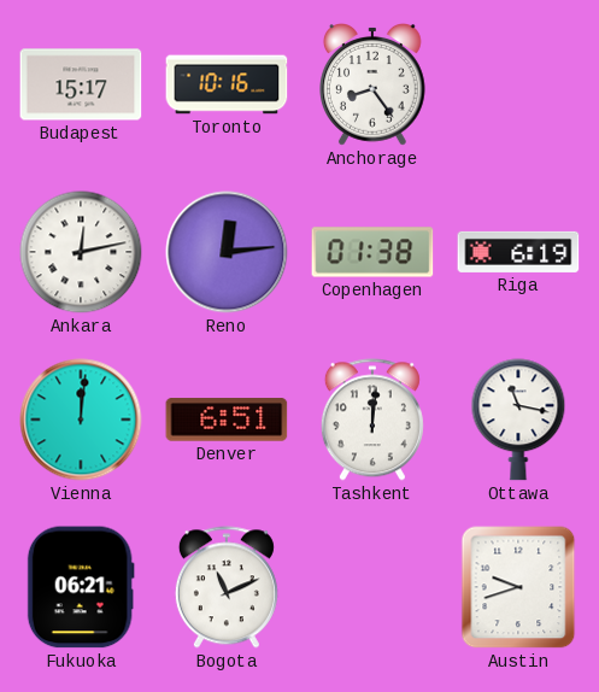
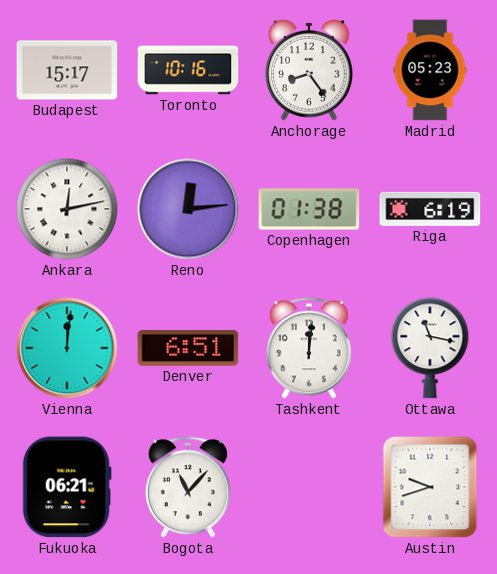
Madrid: none -> 05:23
Bogota: 11:11 -> 11:07
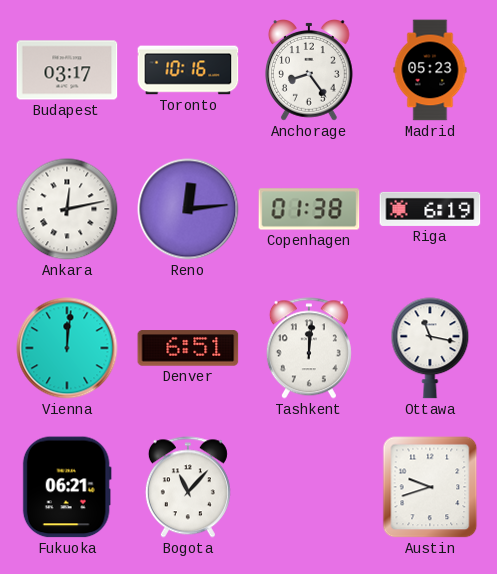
Budapest: 15:17 -> 03:17
